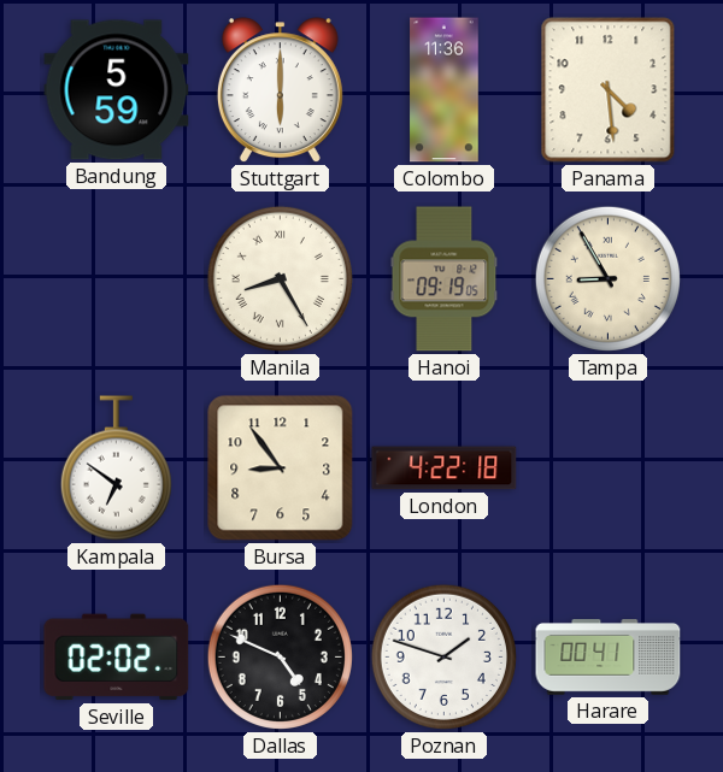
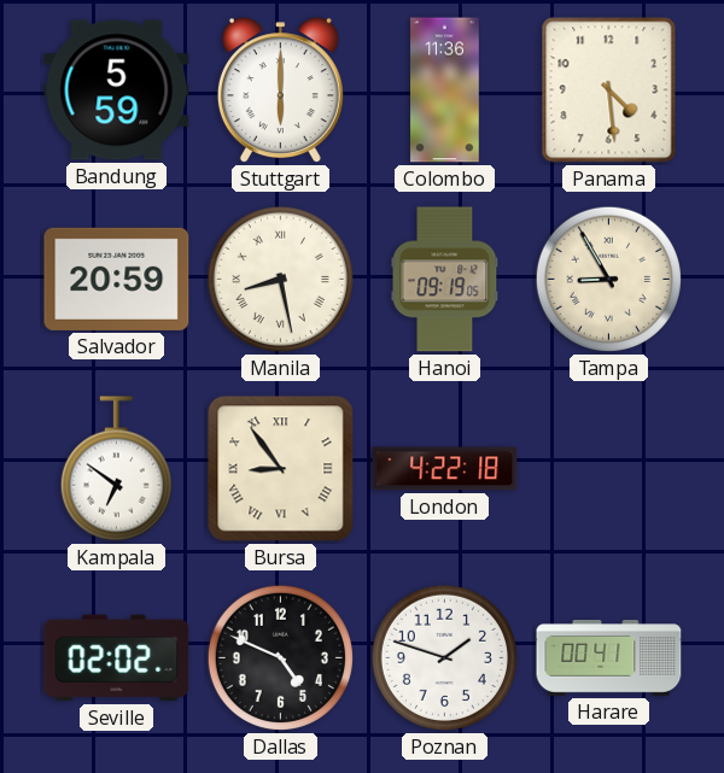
Salvador: none -> 20:59
Manila: 8:25 -> 8:28
Bursa numerals: Arabic -> Roman
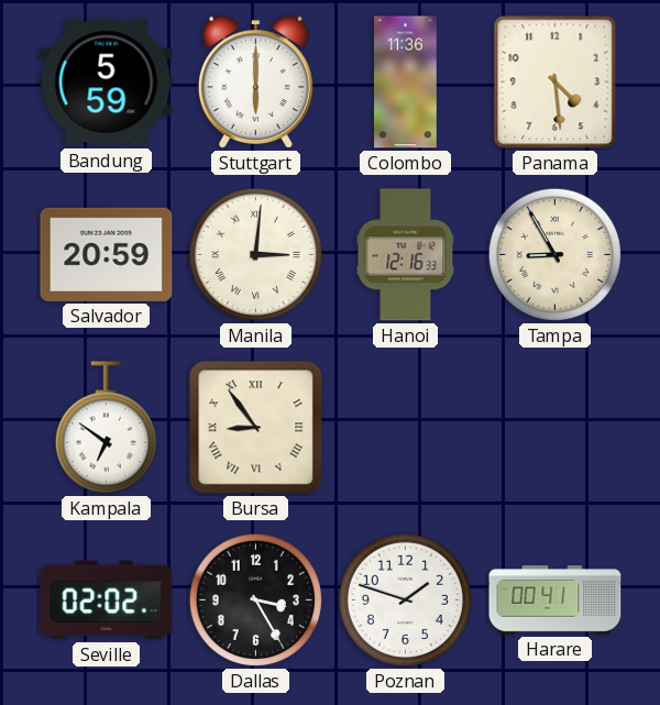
Manila: 8:28 -> 3:01
Hanoi: 09:19 -> 12:16
London: 4:22 -> none
Dallas: 4:49 -> 3:25
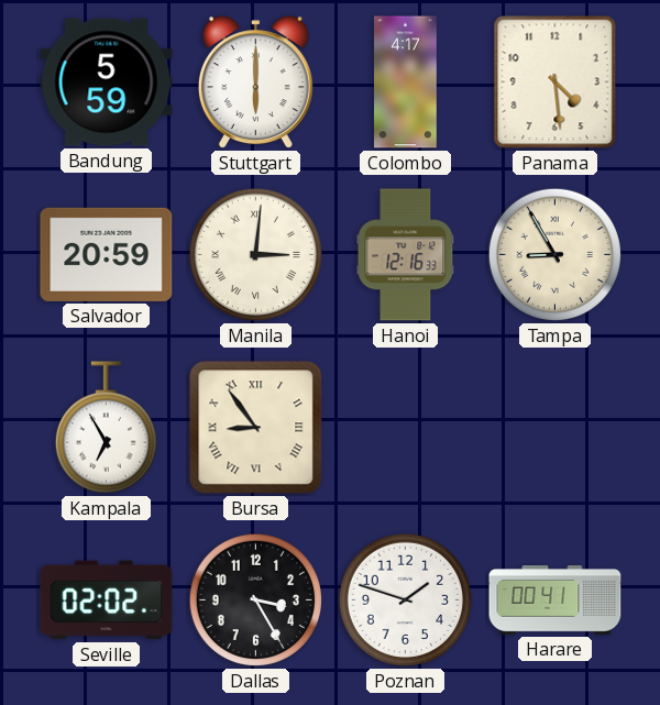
Colombo: 11:36 -> 4:17
Kampala: 6:51 -> 6:55
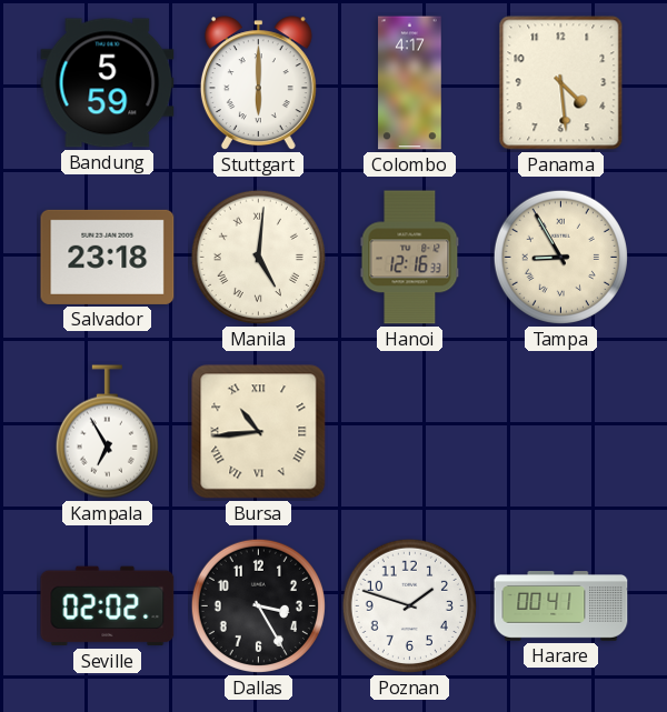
Salvador: 20:59 -> 23:18
Manila: 3:01 -> 5:01
Bursa: 8:54 -> 10:44
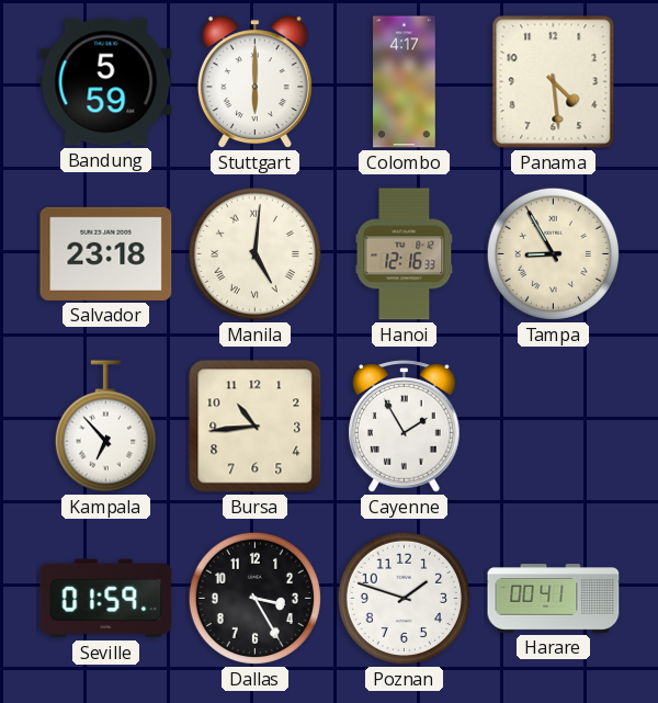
Kampala: 6:55 -> 6:53
Bursa numerals: Roman -> Arabic
Cayenne: none -> 1:55
Seville: 02:02 -> 01:59
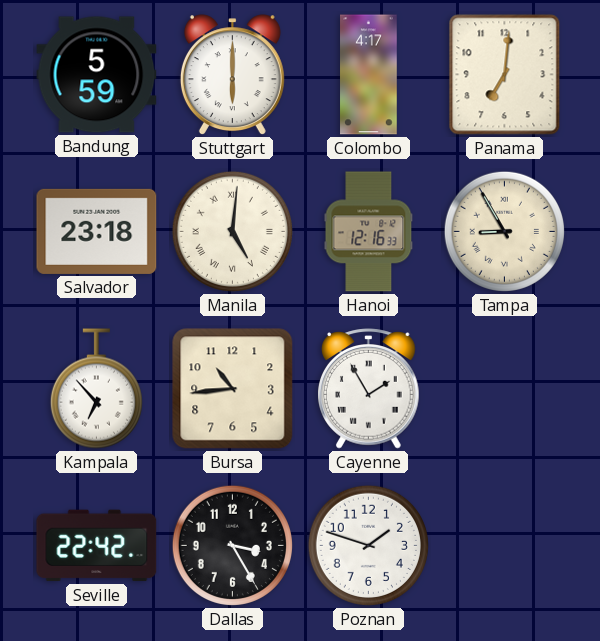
Panama: 4:29 -> 7:01
Seville: 01:59 -> 22:42
Harare: 00:41 -> none
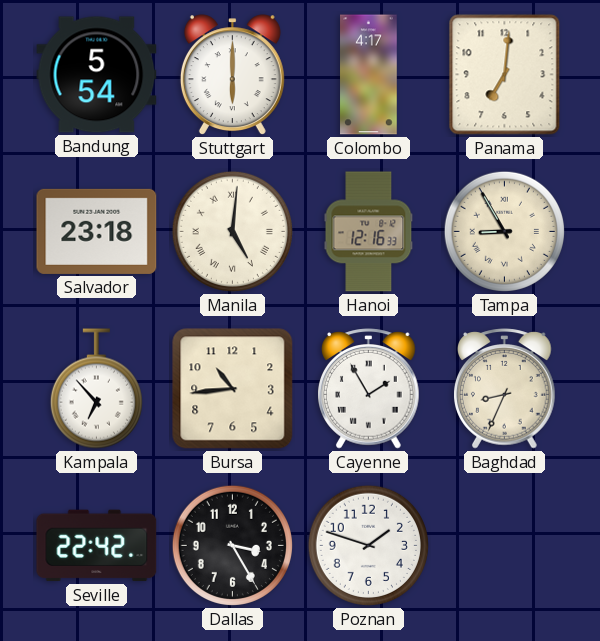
Bandung: 5:59 -> 5:54
Baghdad: none -> 8:34
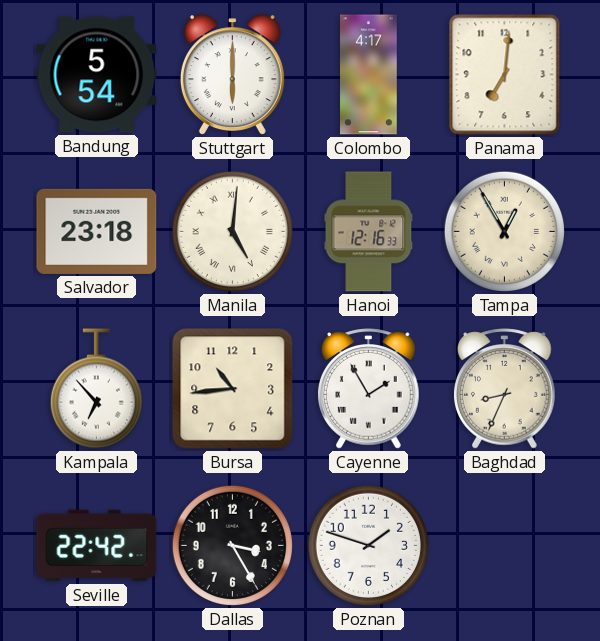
Tampa: 8:55 -> 12:55
